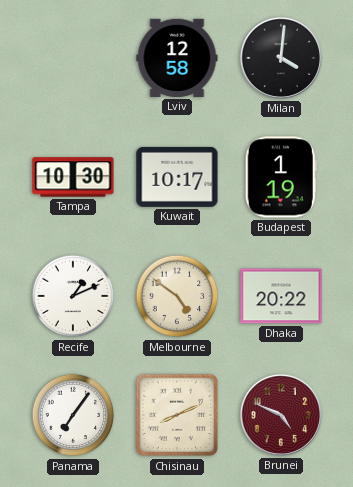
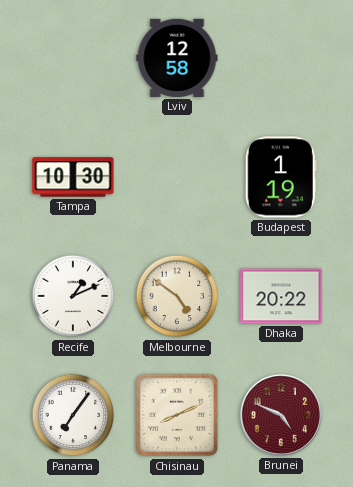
Milan: 4:01 -> none
Kuwait: 10:17 -> none
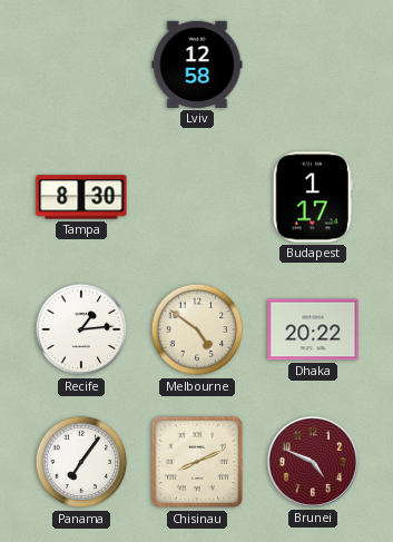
Tampa: 10:30 -> 8:30
Budapest: 1:19 -> 1:17
Recife: 1:11 -> 1:14
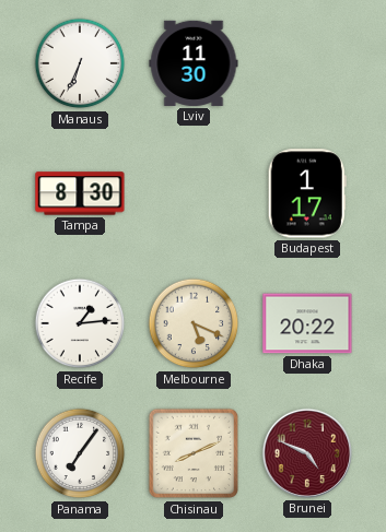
Manaus: none -> 6:34
Lviv: 12:58 -> 11:30
Melbourne: 4:51 -> 5:19
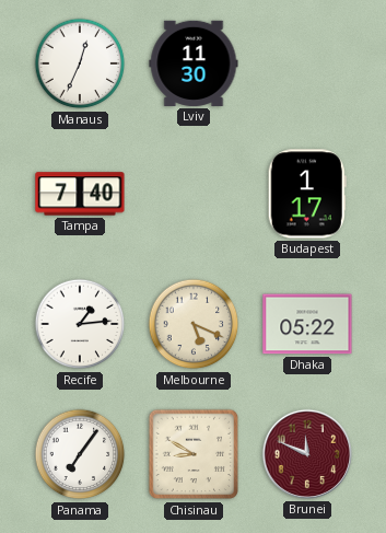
Manaus: 6:34 -> 12:34
Tampa: 8:30 -> 7:40
Dhaka: 20:22 -> 05:22
Chisinau: 8:11 -> 8:50
Brunei: 4:49 -> 11:49
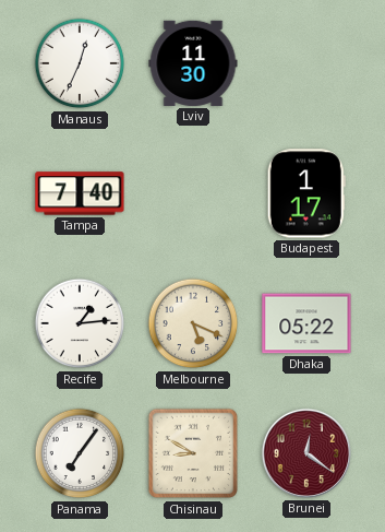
Brunei: 11:49 -> 12:21
